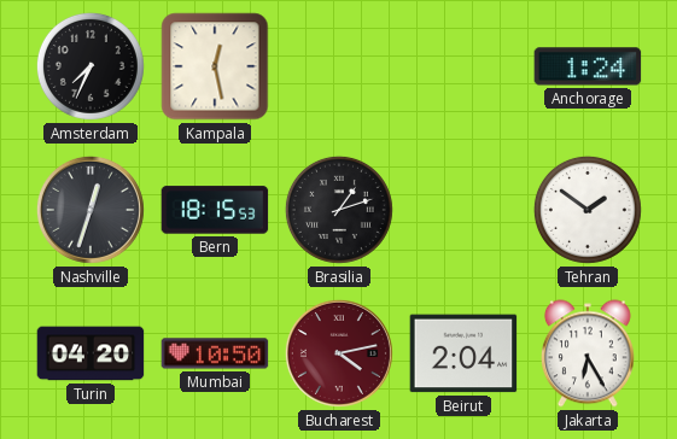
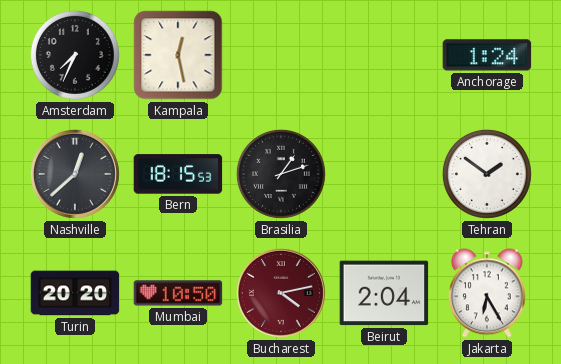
Nashville: 12:33 -> 12:38
Turin: 04:20 -> 20:20
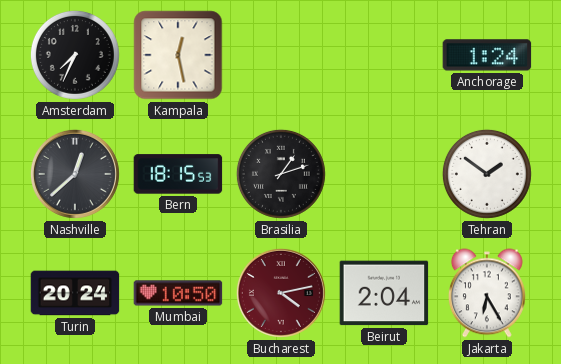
Turin: 20:20 -> 20:24
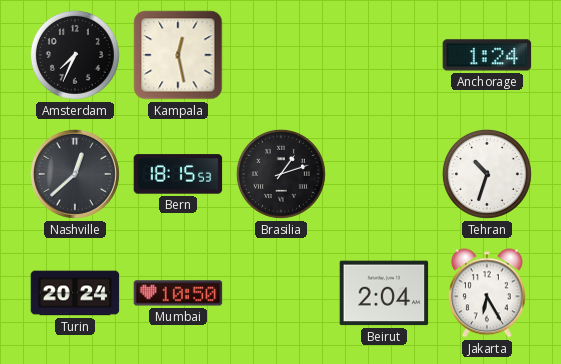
Tehran: 1:51 -> 10:33
Bucharest: 4:13 -> none
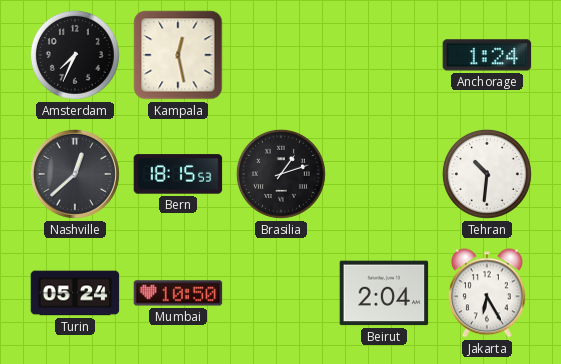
Tehran: 10:33 -> 10:31
Turin: 20:24 -> 05:24
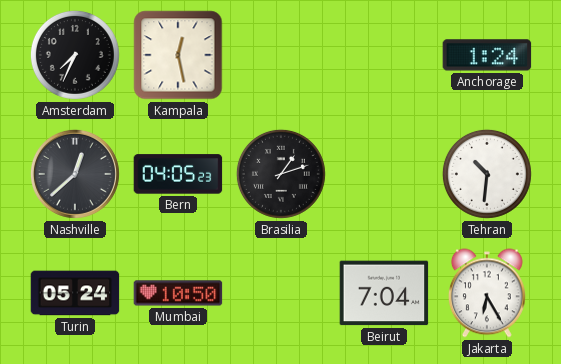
Bern: 18:15 -> 04:05
Beirut: 2:04 -> 7:04
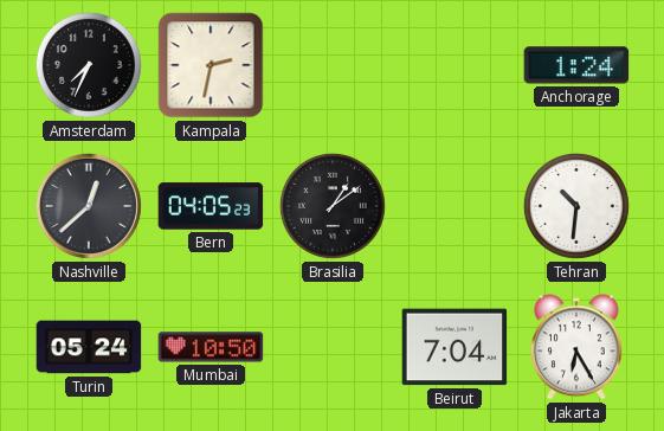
Kampala: 12:28 -> 2:32
Brasilia: 1:12 -> 1:09
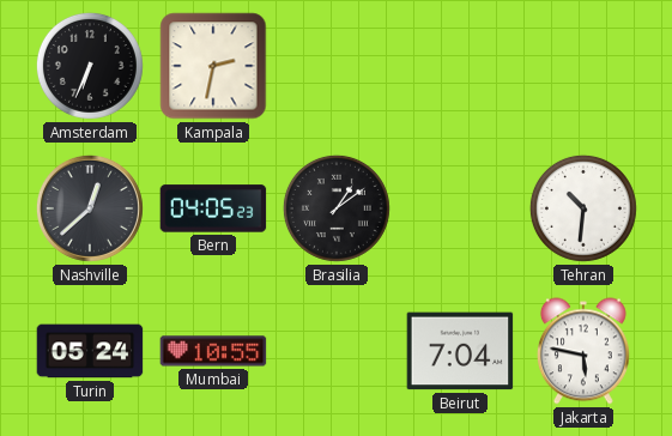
Amsterdam: 7:34 -> 6:34
Anchorage: 1:24 -> none
Mumbai: 10:50 -> 10:55
Jakarta: 6:25 -> 5:47
